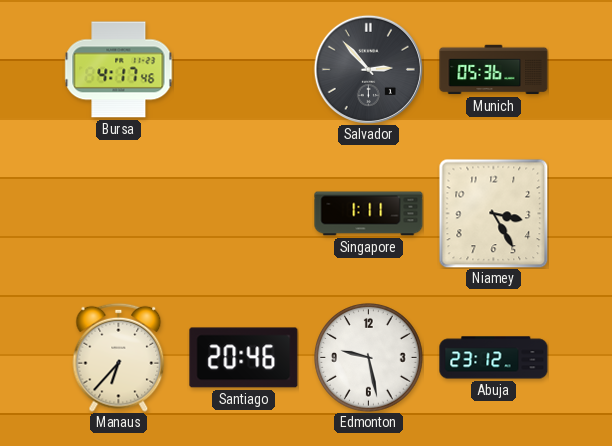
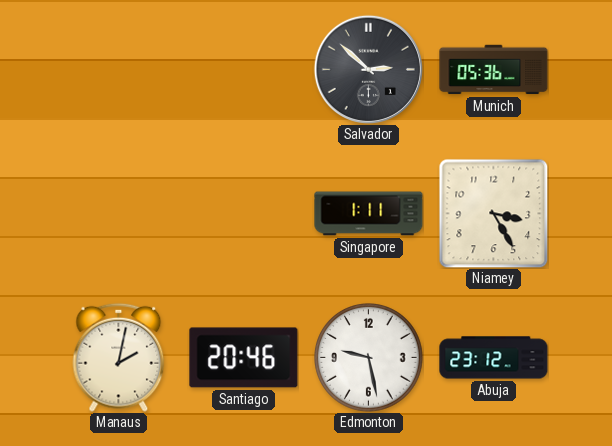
Bursa: 4:17 -> none
Salvador: 2:53 -> 2:52
Manaus: 6:37 -> 2:02
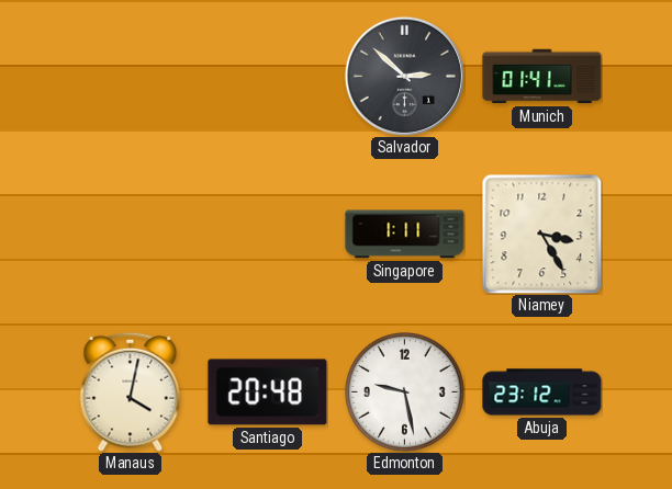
Munich: 05:36 -> 01:41
Manaus: 2:02 -> 4:02
Santiago: 20:46 -> 20:48
